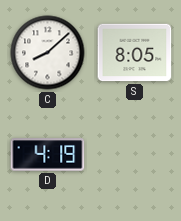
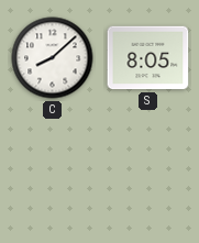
D: 4:19 -> none
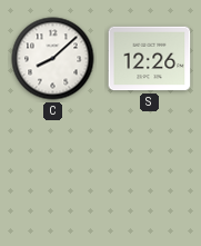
S: 8:05 -> 12:26
